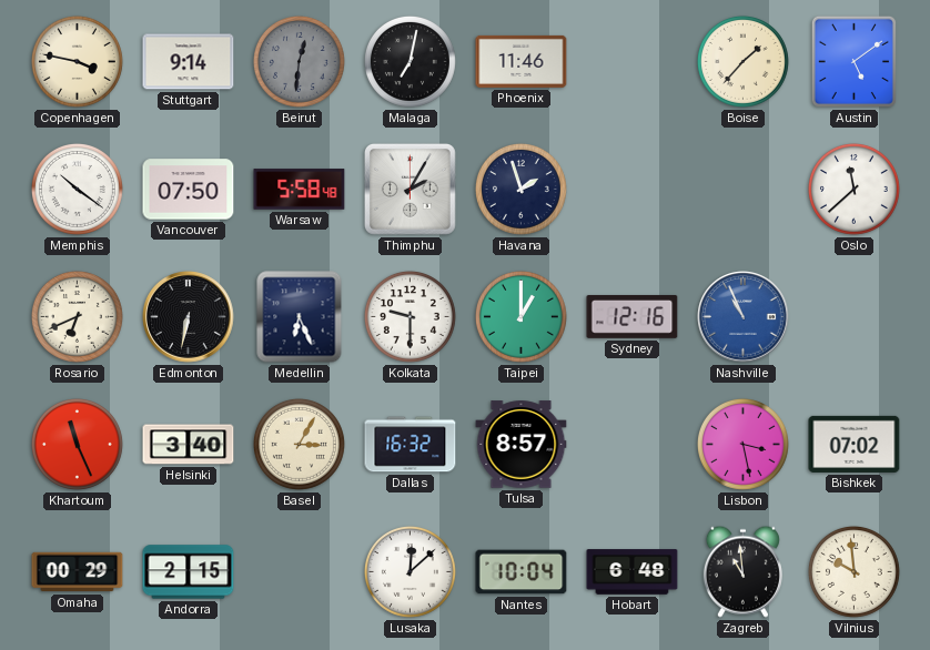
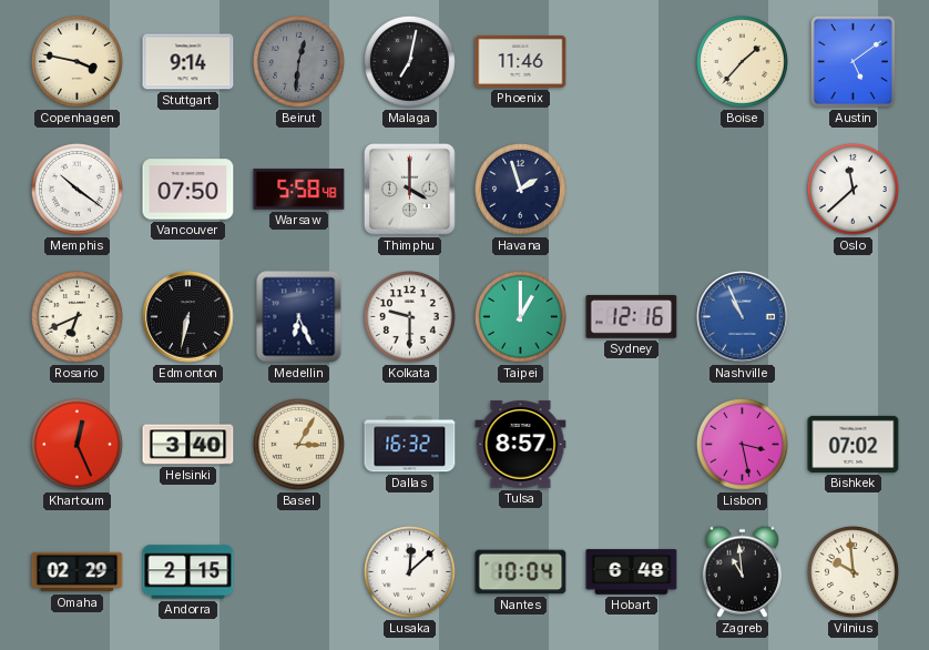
Thimphu: 2:05 -> 4:00
Khartoum: 11:26 -> 12:26
Omaha: 00:29 -> 02:29
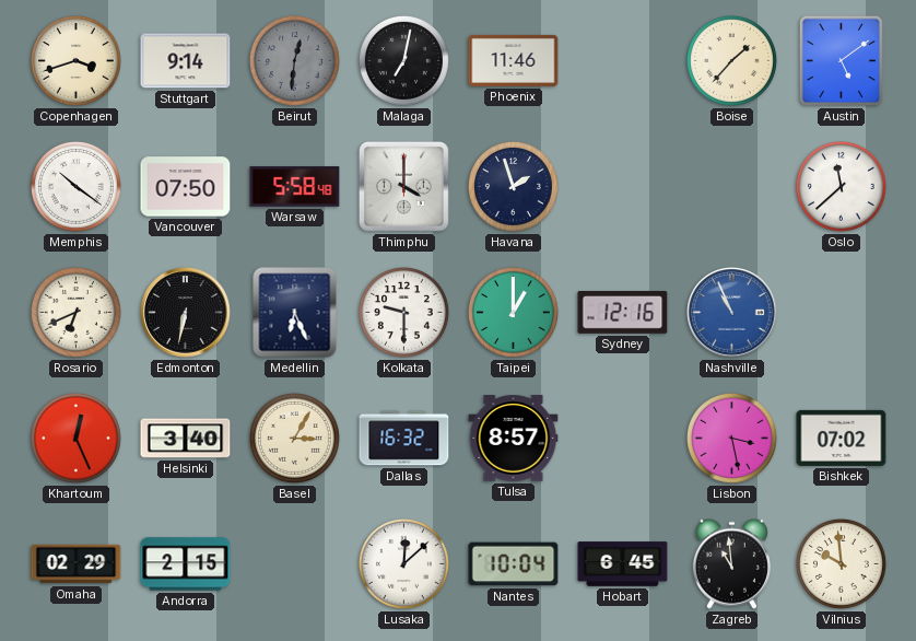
Copenhagen: 3:47 -> 3:42
Hobart: 6:48 -> 6:45
